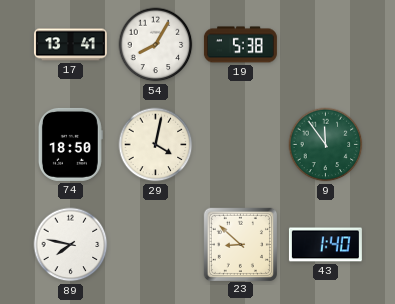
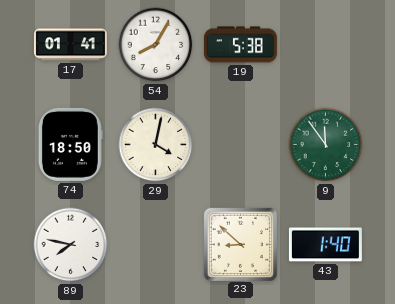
17: 13:41 -> 01:41
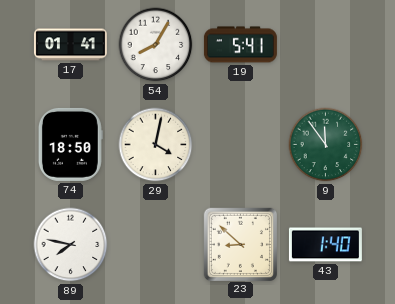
19: 5:38 -> 5:41
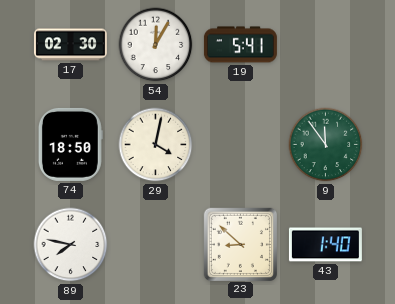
17: 01:41 -> 02:30
54: 8:05 -> 12:05
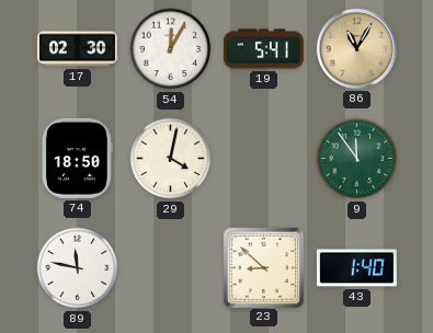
86: none -> 11:05
89: 7:47 -> 11:47
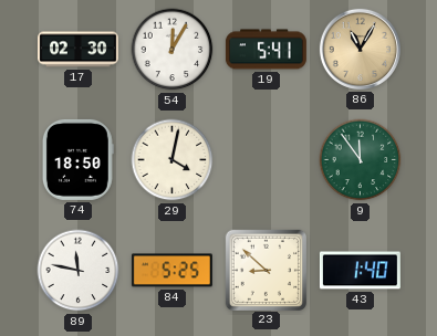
84: none -> 5:25
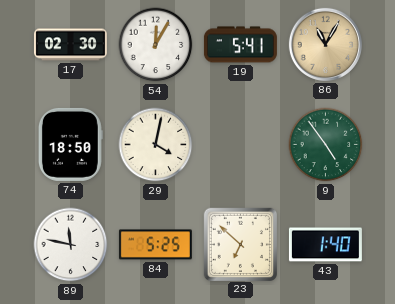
9: 11:54 -> 4:54
23: 8:52 -> 6:52
